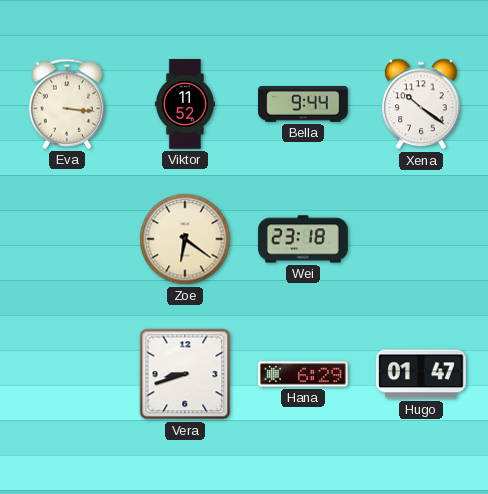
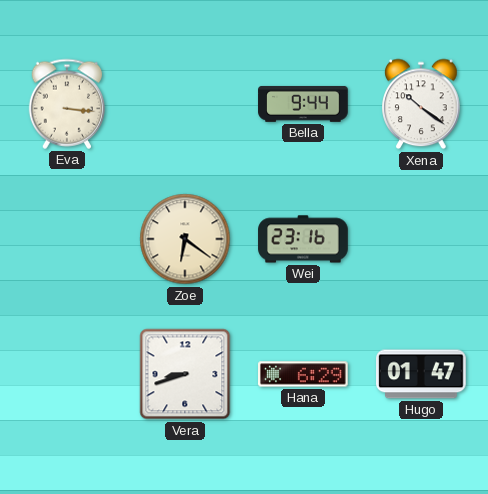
Viktor: 11:52 -> none
Wei: 23:18 -> 23:16
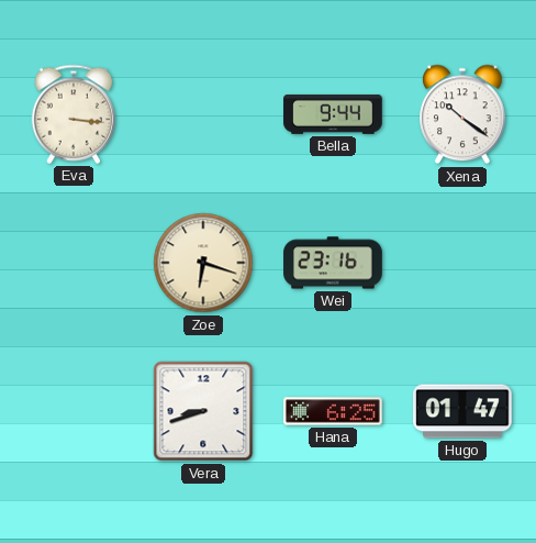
Zoe: 6:21 -> 6:18
Hana: 6:29 -> 6:25
